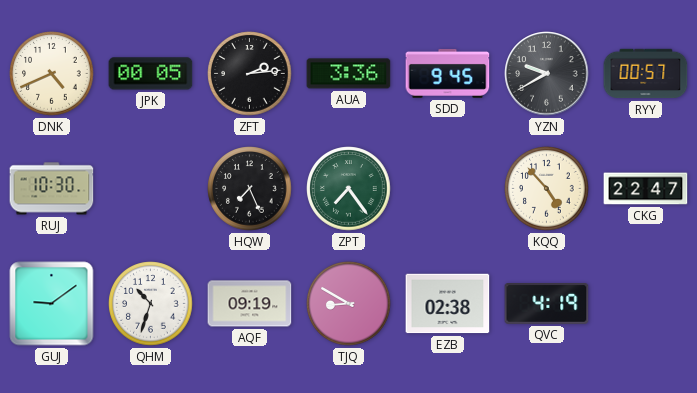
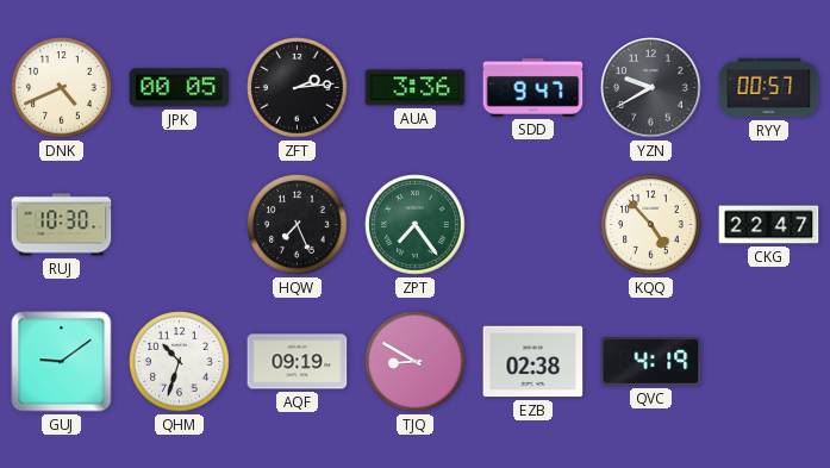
SDD: 9:45 -> 9:47
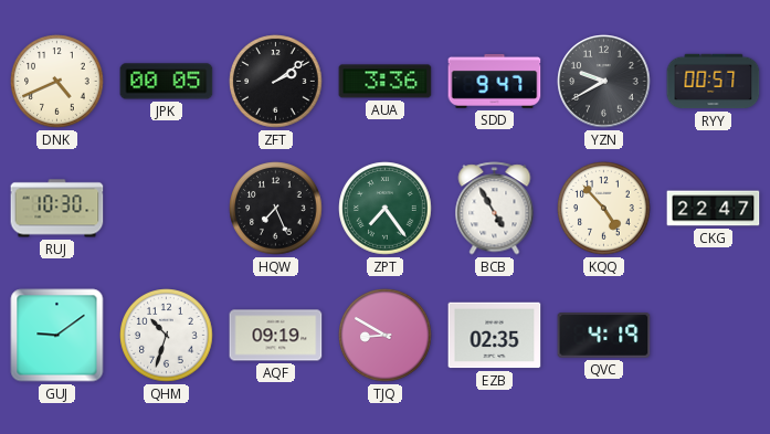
ZFT: 2:14 -> 2:09
BCB: none -> 4:55
EZB: 02:38 -> 02:35
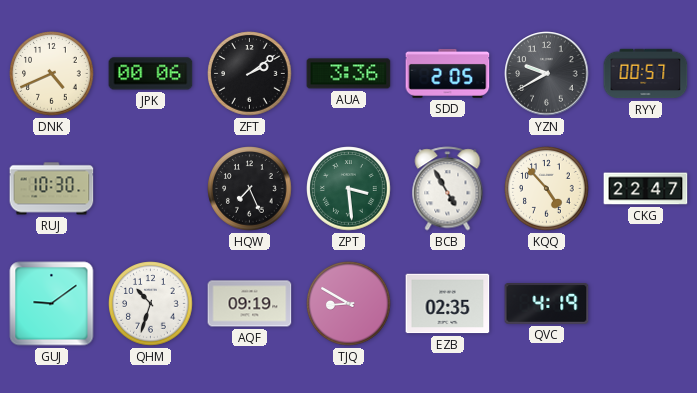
JPK: 00:05 -> 00:06
SDD: 9:47 -> 2:05
ZPT: 7:24 -> 3:29
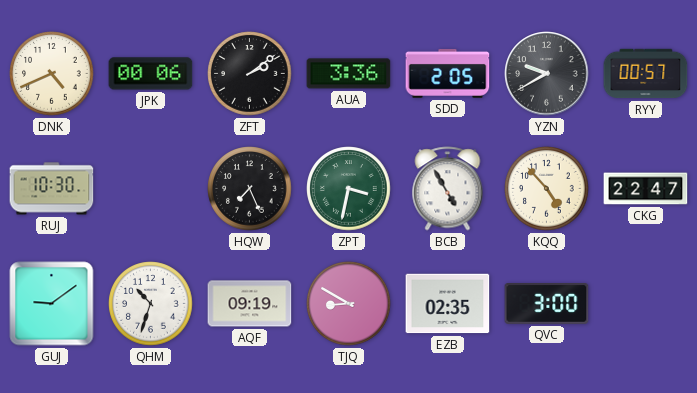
ZPT: 3:29 -> 3:32
QVC: 4:19 -> 3:00
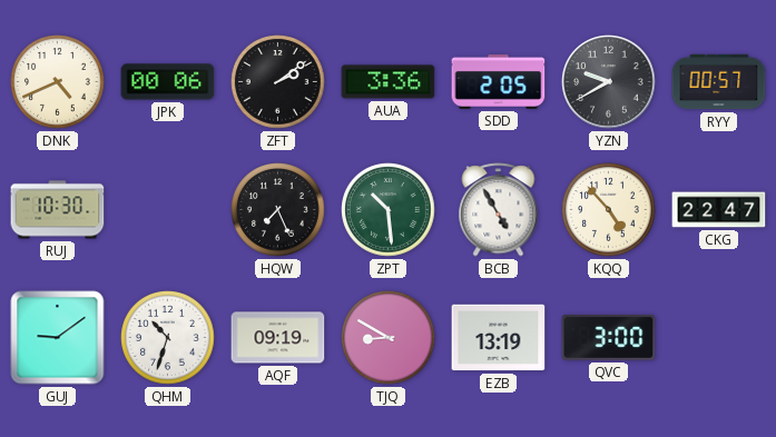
ZPT: 3:32 -> 10:29
EZB: 02:35 -> 13:19
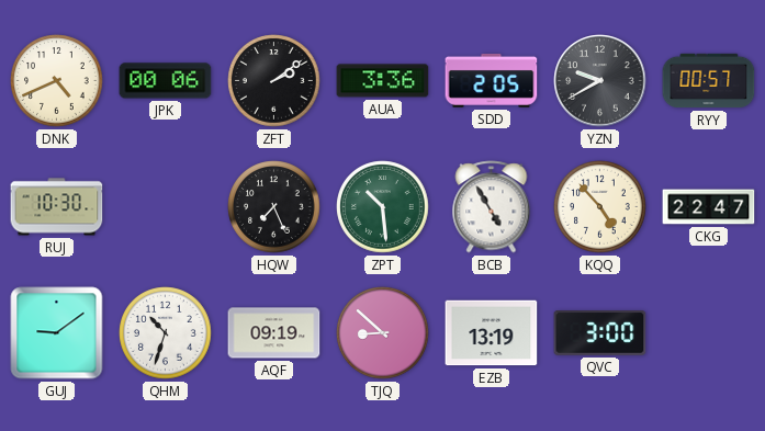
TJQ: 8:50 -> 8:52
